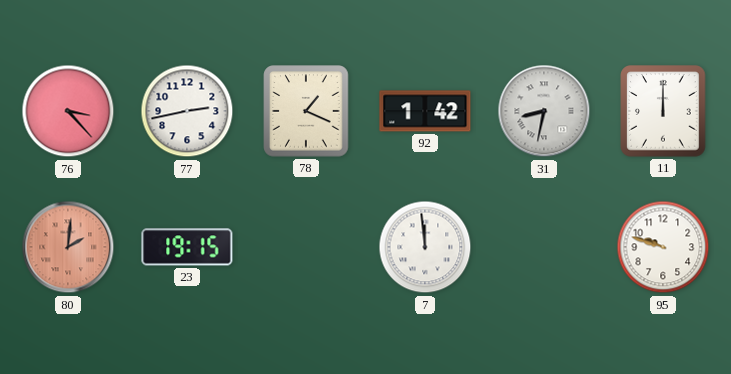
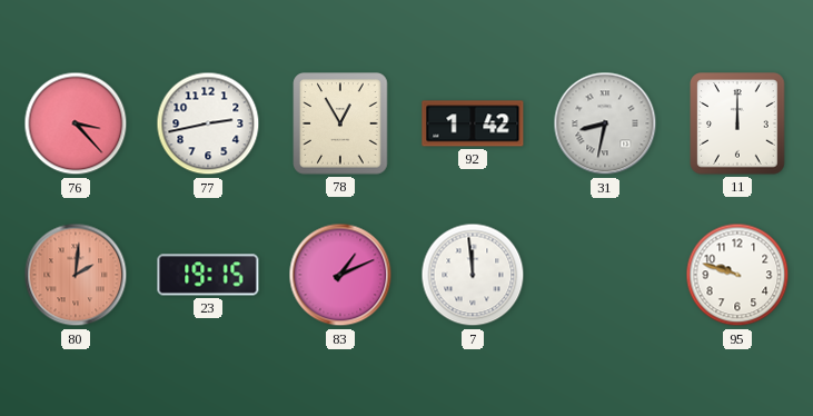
78: 1:19 -> 12:55
83: none -> 1:11
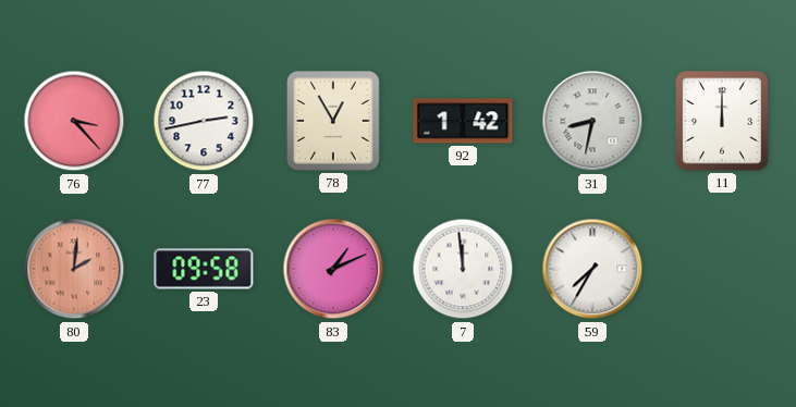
23: 19:15 -> 09:58
59: none -> 7:35
95: 9:48 -> none
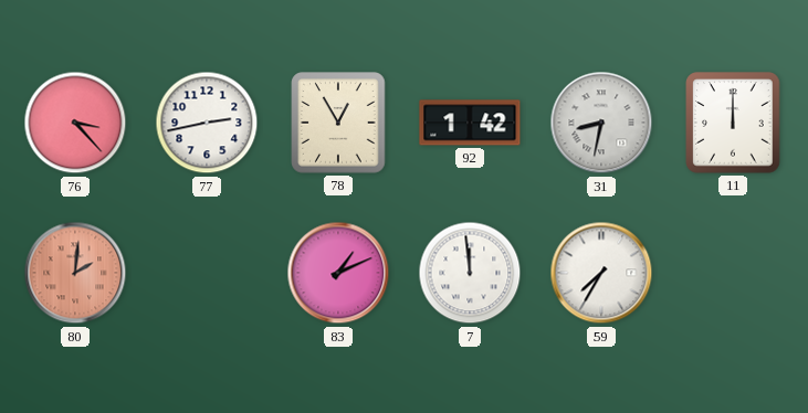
23: 09:58 -> none
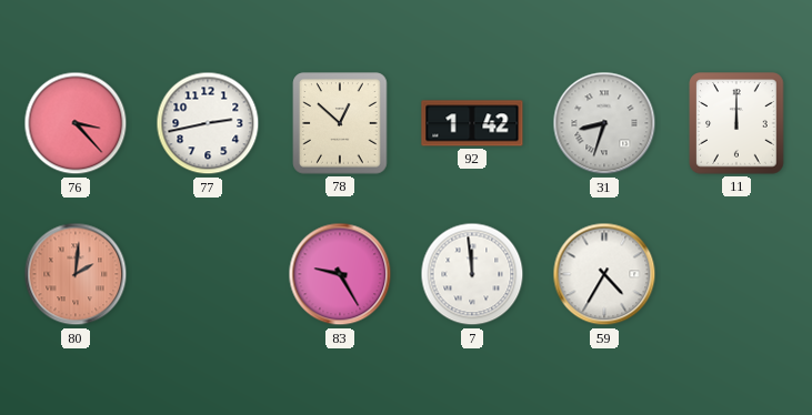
78: 12:55 -> 12:52
31: 8:32 -> 8:33
83: 1:11 -> 9:25
59: 7:35 -> 4:35
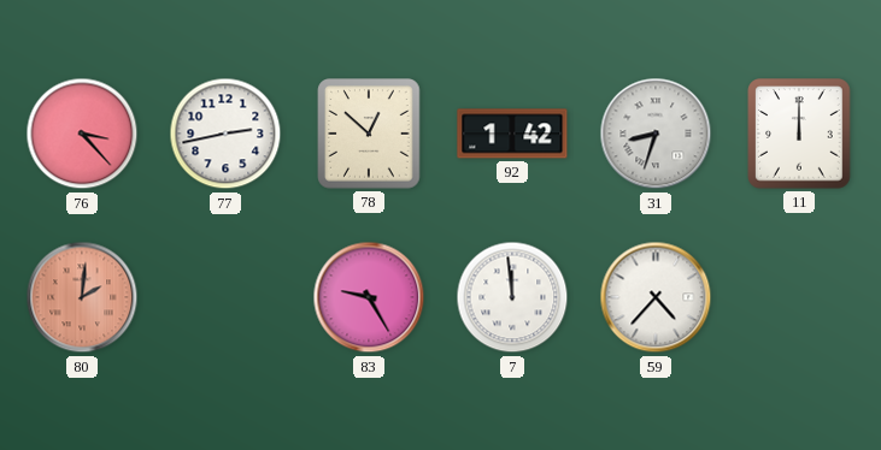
59: 4:35 -> 4:37
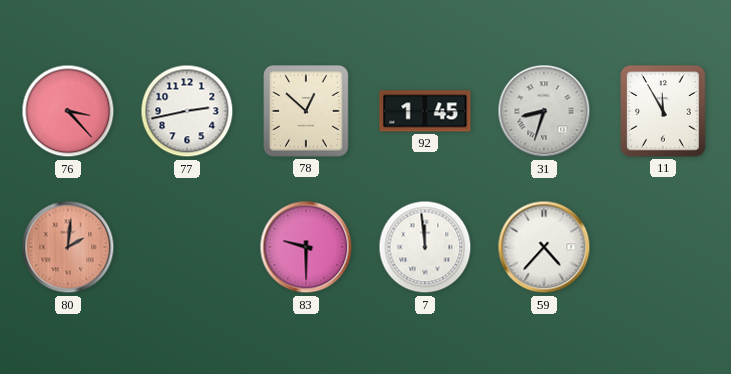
92: 1:42 -> 1:45
11: 12:00 -> 11:55
83: 9:25 -> 9:30
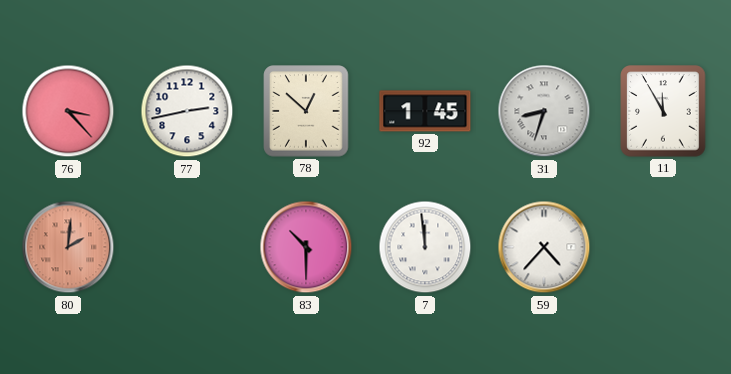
83: 9:30 -> 10:30
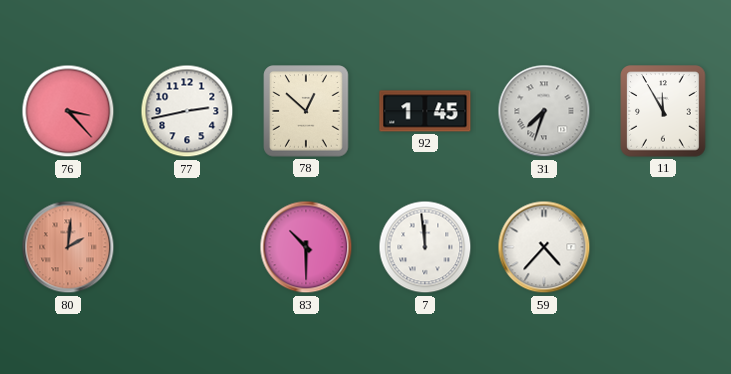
31: 8:33 -> 7:33
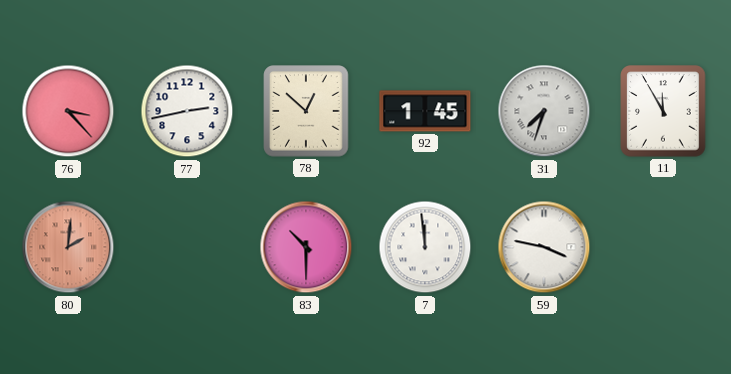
59: 4:37 -> 3:47
